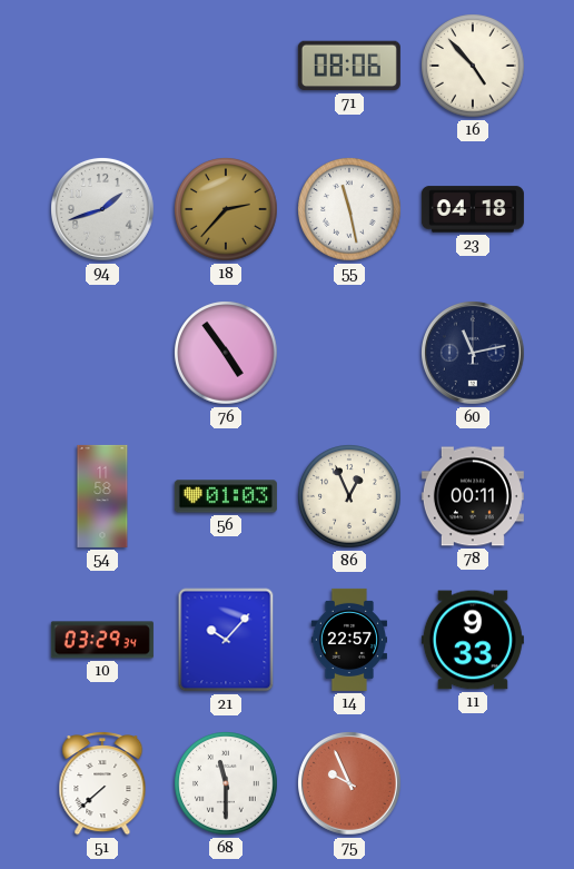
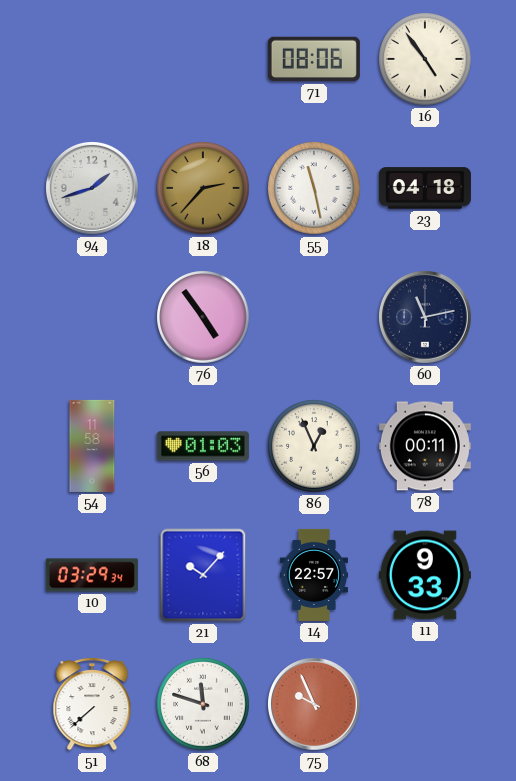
16: 4:53 -> 4:54
68: 11:30 -> 11:48
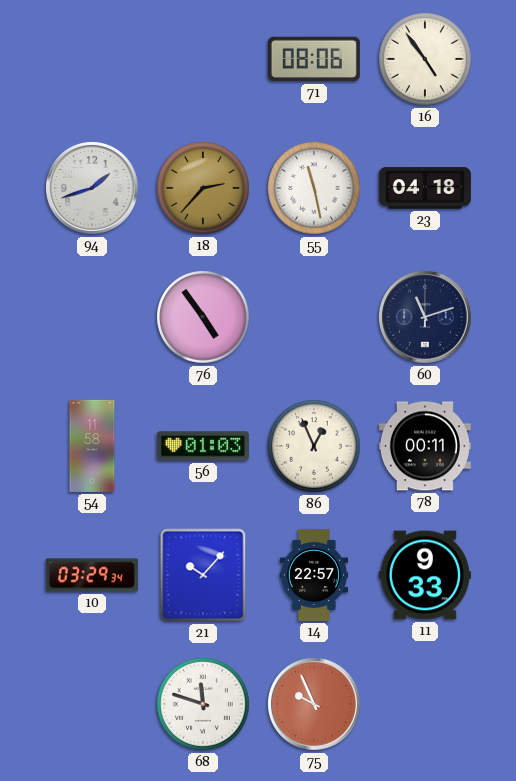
60: 11:13 -> 11:12
51: 7:38 -> none
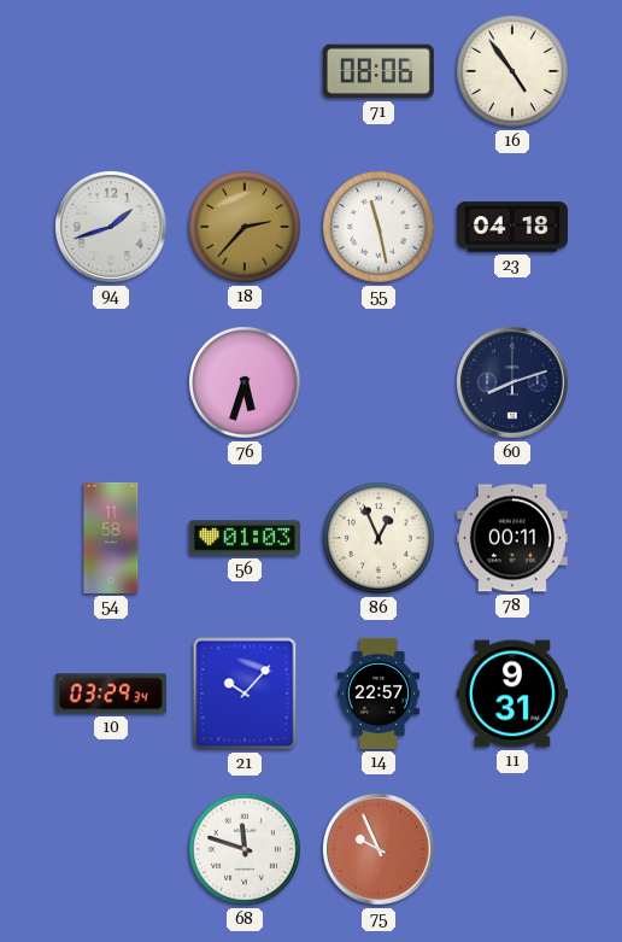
76: 4:54 -> 5:33
60: 11:12 -> 8:12
11: 9:33 -> 9:31
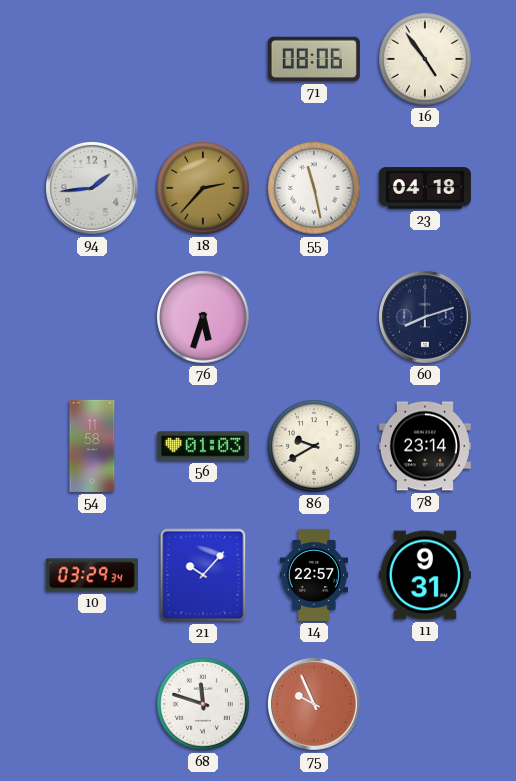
94: 1:42 -> 1:44
86: 12:56 -> 9:40
78: 00:11 -> 23:14
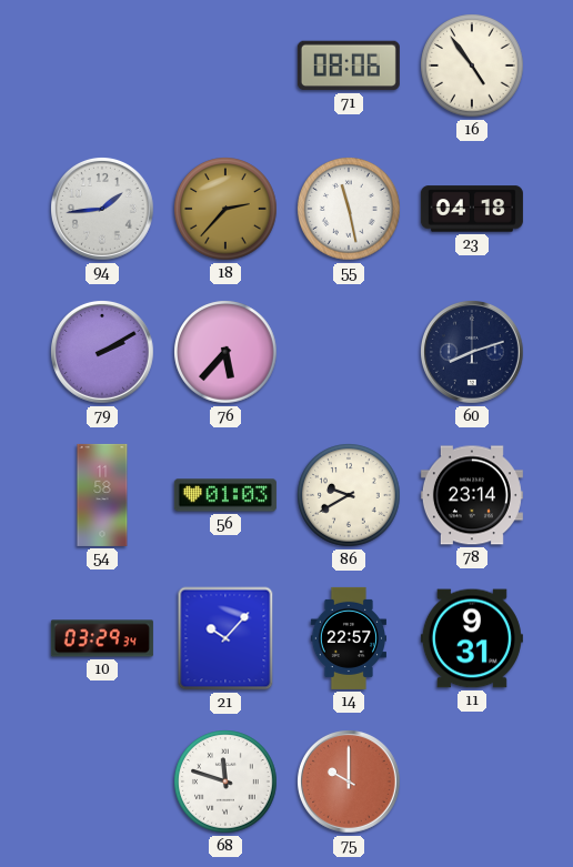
79: none -> 2:10
76: 5:33 -> 5:37
75: 9:56 -> 10:00
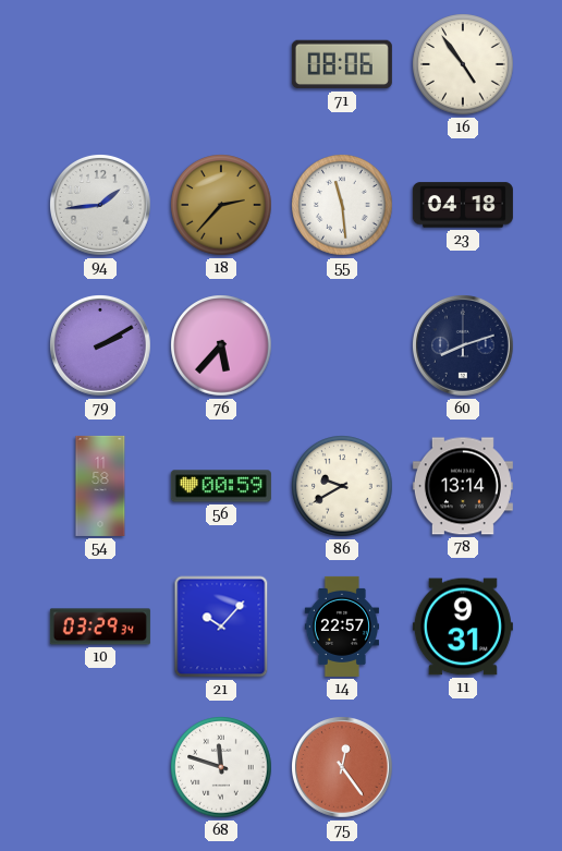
55: 11:28 -> 11:29
56: 01:03 -> 00:59
78: 23:14 -> 13:14
75: 10:00 -> 12:24
